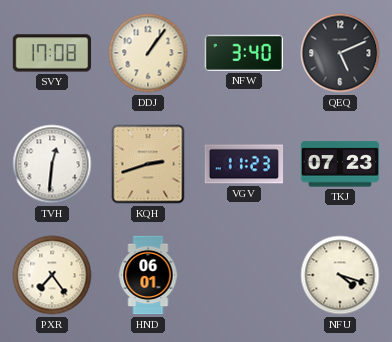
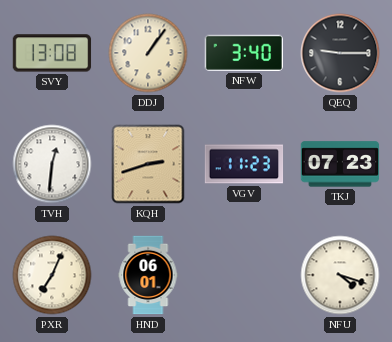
SVY: 17:08 -> 13:08
QEQ: 5:11 -> 9:15
PXR: 7:24 -> 7:04
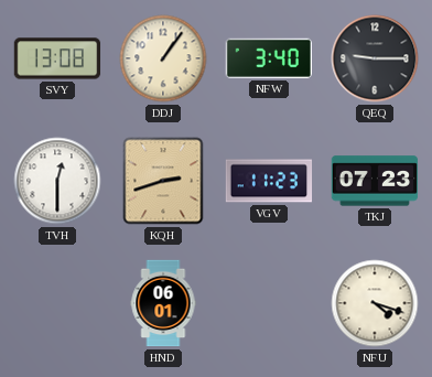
TVH: 12:31 -> 12:30
PXR: 7:04 -> none
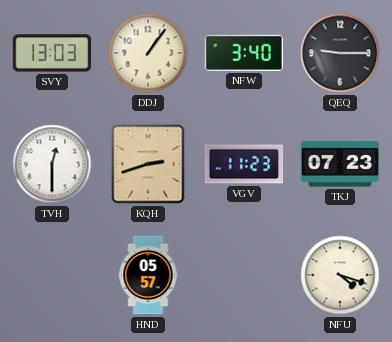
SVY: 13:08 -> 13:03
HND: 06:01 -> 05:57
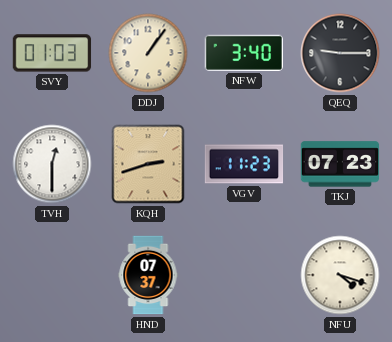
SVY: 13:03 -> 01:03
HND: 05:57 -> 07:37
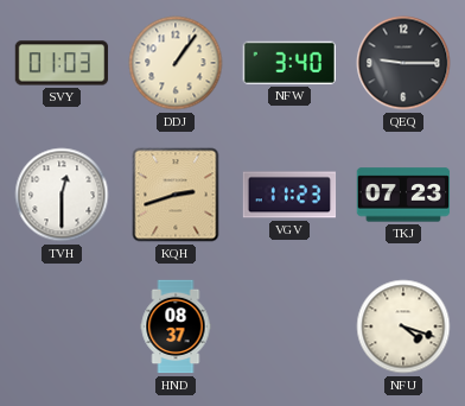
HND: 07:37 -> 08:37
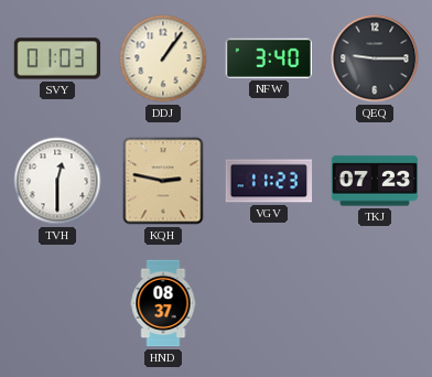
KQH: 2:42 -> 2:47
NFU: 4:18 -> none
